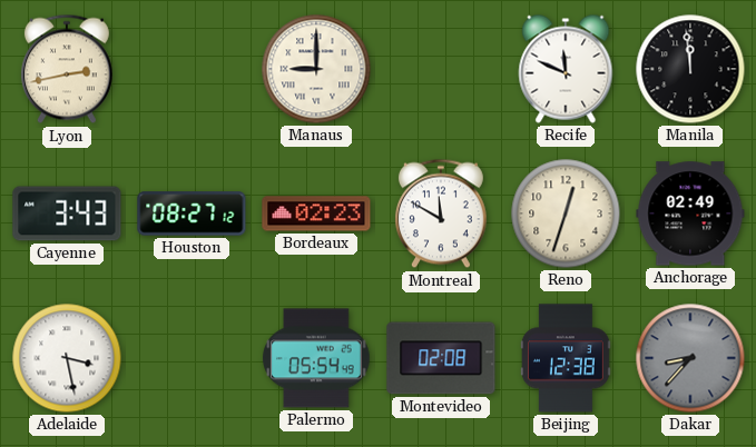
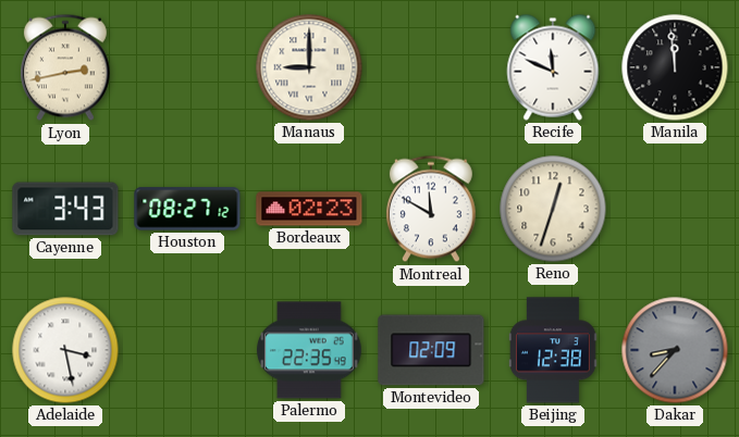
Anchorage: 02:49 -> none
Palermo: 05:54 -> 22:35
Montevideo: 02:08 -> 02:09
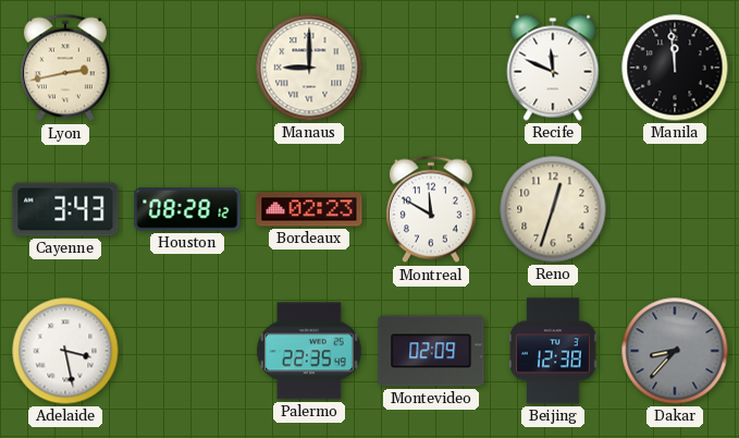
Houston: 08:27 -> 08:28
